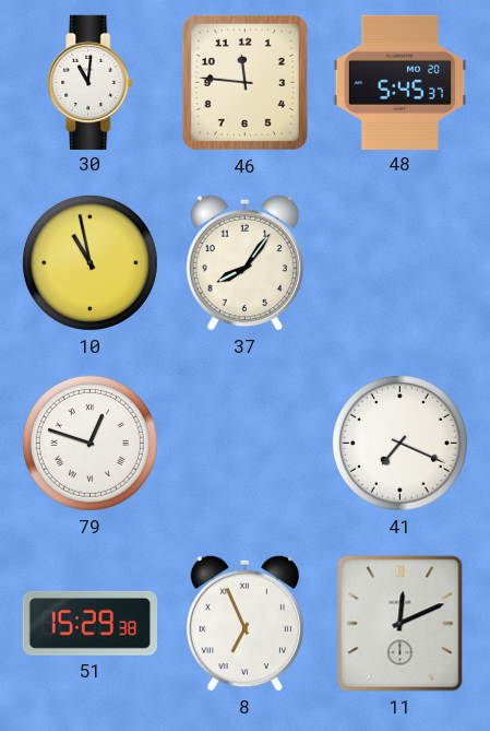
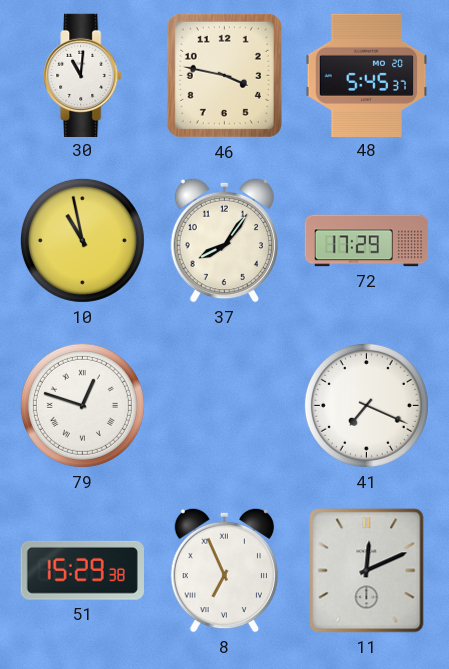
46: 11:46 -> 3:47
72: none -> 17:29
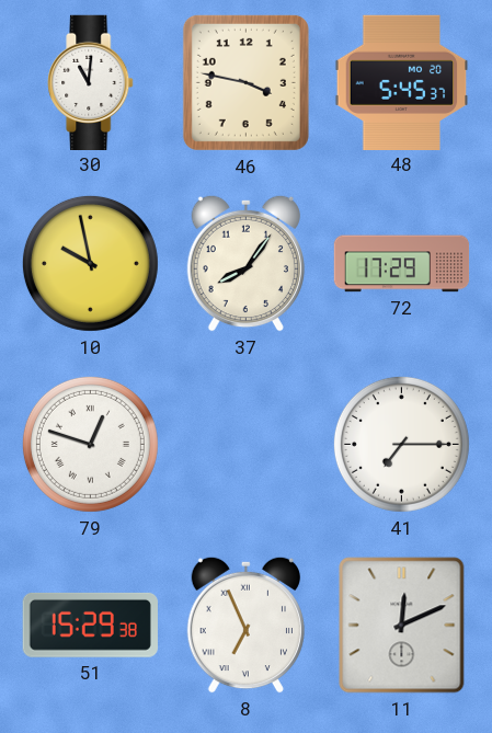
10: 10:58 -> 9:58
41: 7:19 -> 7:15
